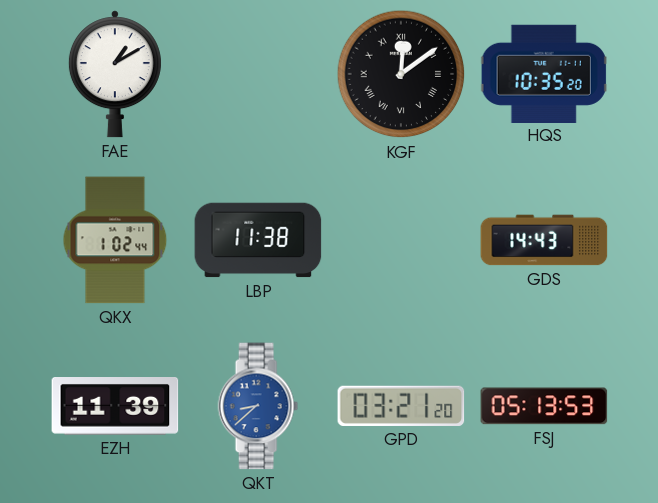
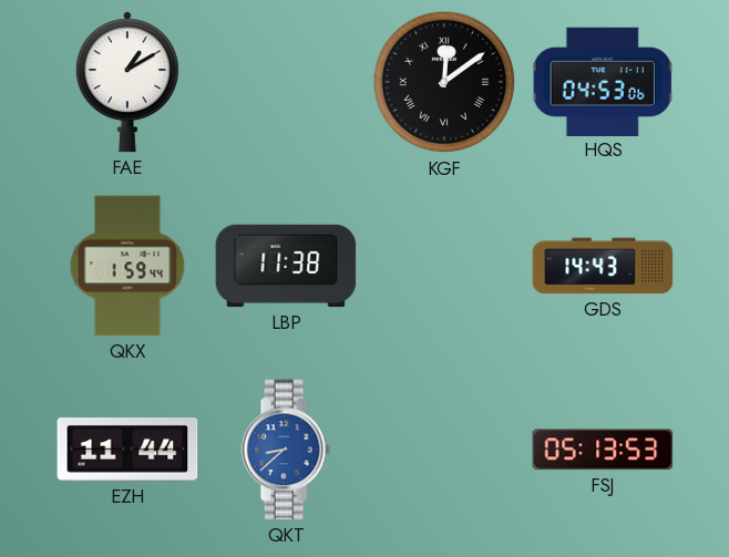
HQS: 10:35 -> 04:53
QKX: 1:02 -> 1:59
EZH: 11:39 -> 11:44
GPD: 03:21 -> none
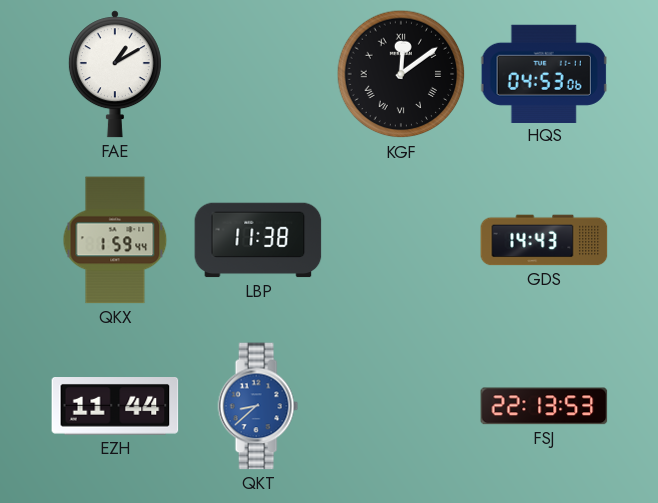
FSJ: 05:13 -> 22:13
